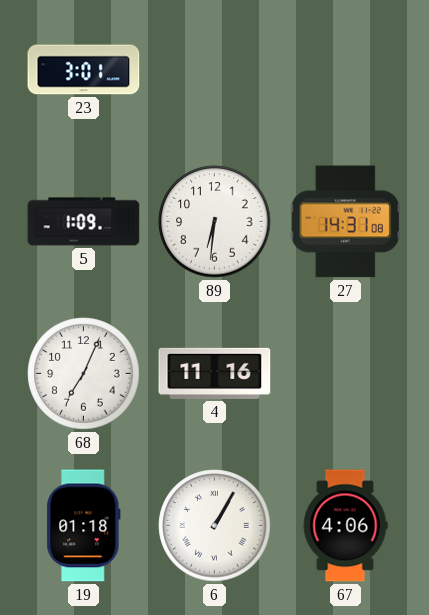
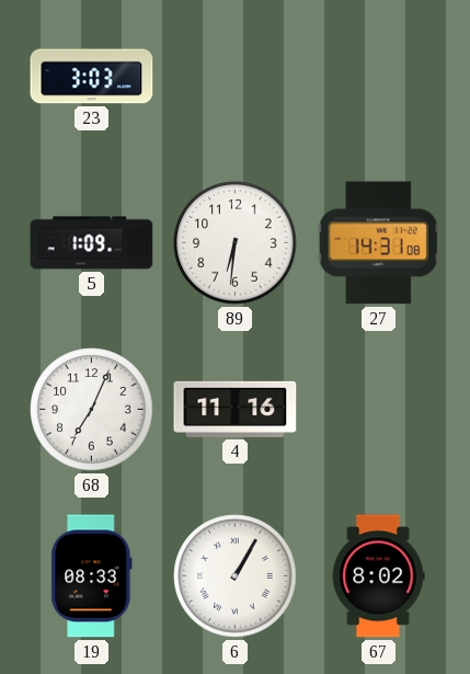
23: 3:01 -> 3:03
19: 01:18 -> 08:33
67: 4:06 -> 8:02
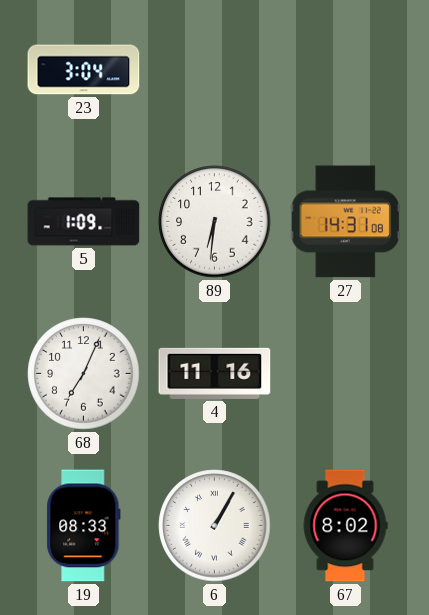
23: 3:03 -> 3:04
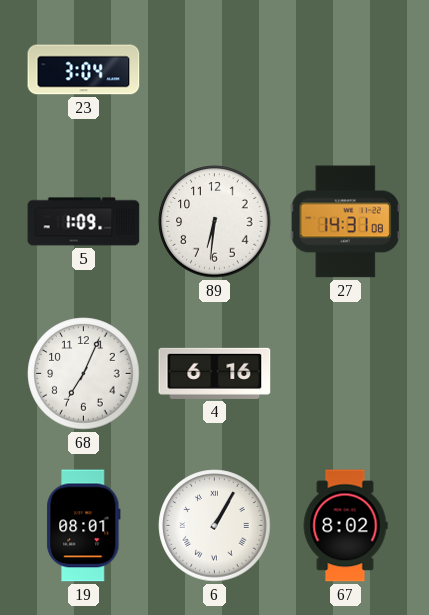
4: 11:16 -> 6:16
19: 08:33 -> 08:01
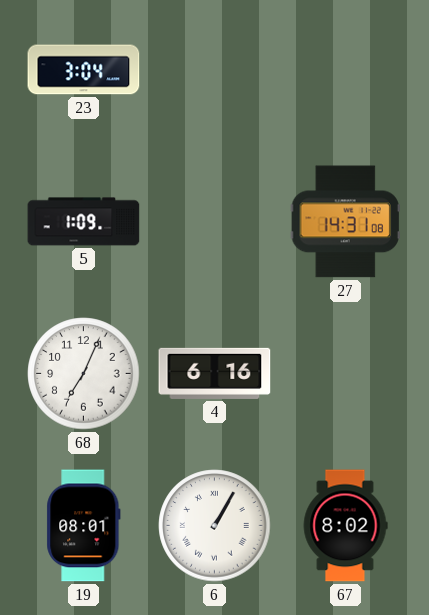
89: 6:31 -> none
